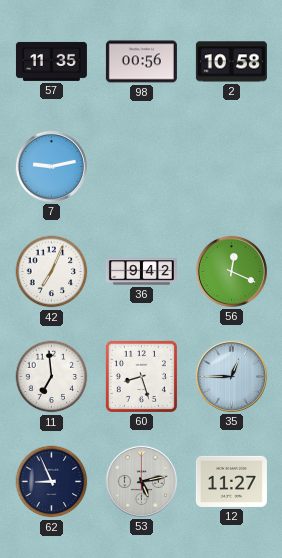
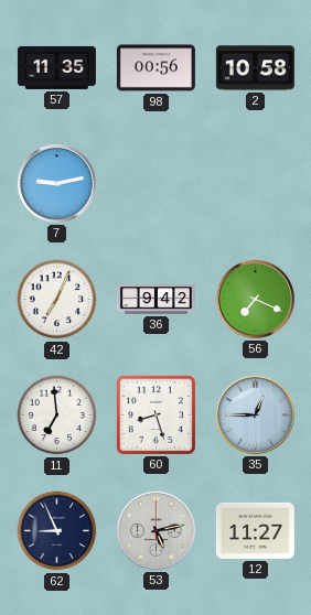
56: 12:19 -> 7:19
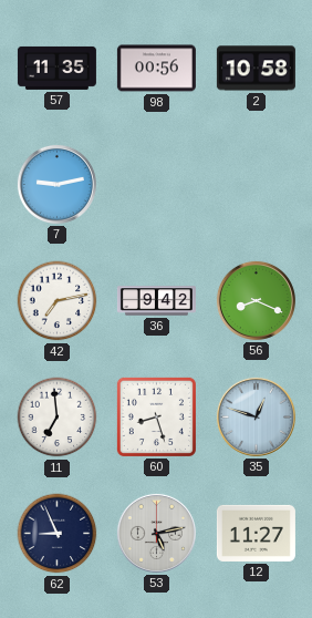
42: 7:04 -> 7:13
56: 7:19 -> 8:19
35: 12:45 -> 12:48
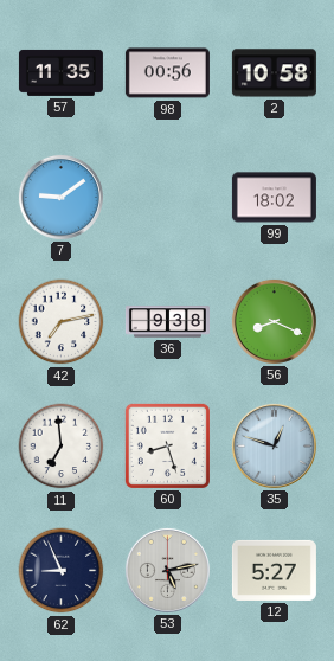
7: 9:13 -> 9:09
99: none -> 18:02
36: 9:42 -> 9:38
12: 11:27 -> 5:27
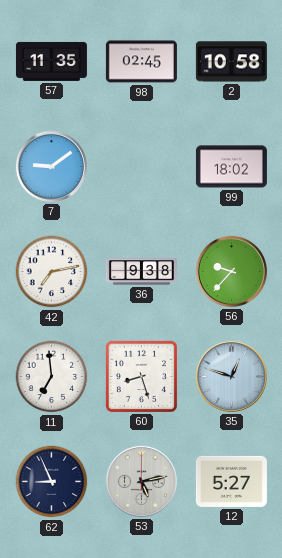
98: 00:56 -> 02:45
56: 8:19 -> 9:37
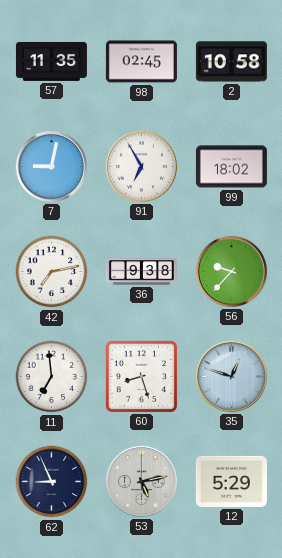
7: 9:09 -> 9:02
91: none -> 6:55
12: 5:27 -> 5:29
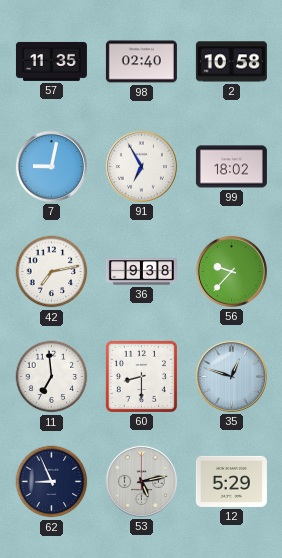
98: 02:45 -> 02:40
60: 8:27 -> 8:30
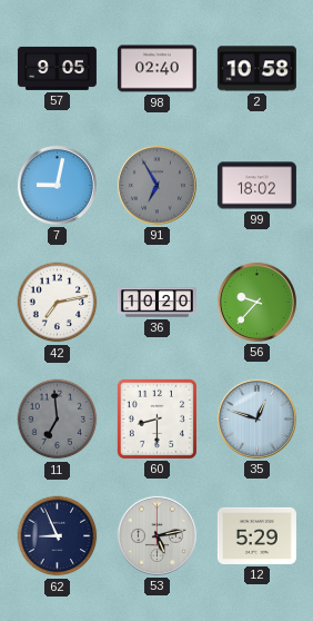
57: 11:35 -> 9:05
91 dial: white -> grey
36: 9:38 -> 10:20
11 dial: white -> grey
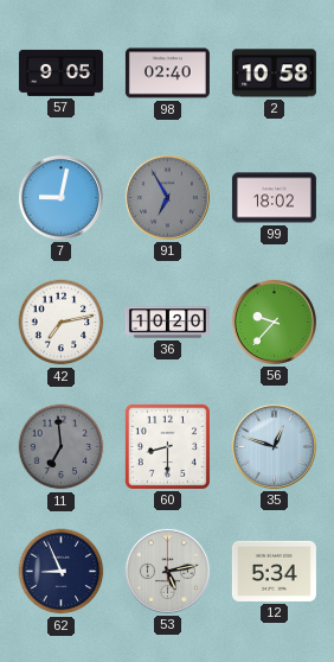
12: 5:29 -> 5:34
